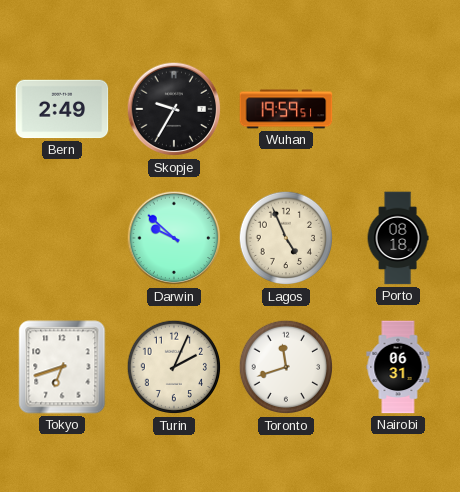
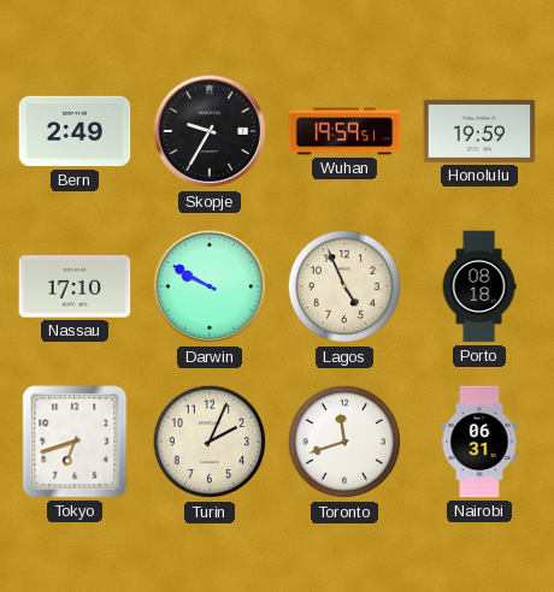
Honolulu: none -> 19:59
Nassau: none -> 17:10
Darwin: 9:52 -> 9:50
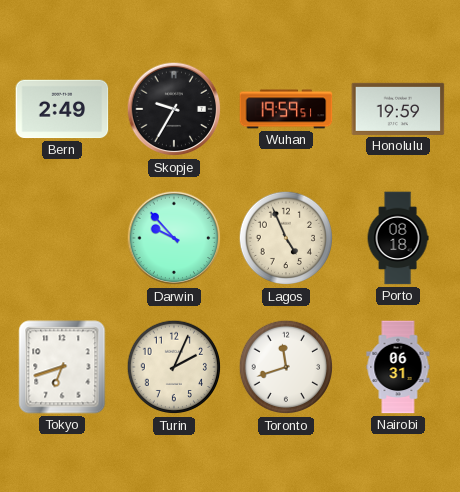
Nassau: 17:10 -> none
Darwin: 9:50 -> 9:53
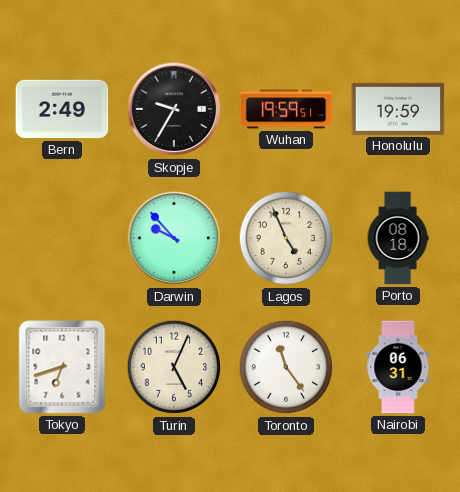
Turin: 2:04 -> 5:04
Toronto: 11:42 -> 11:24
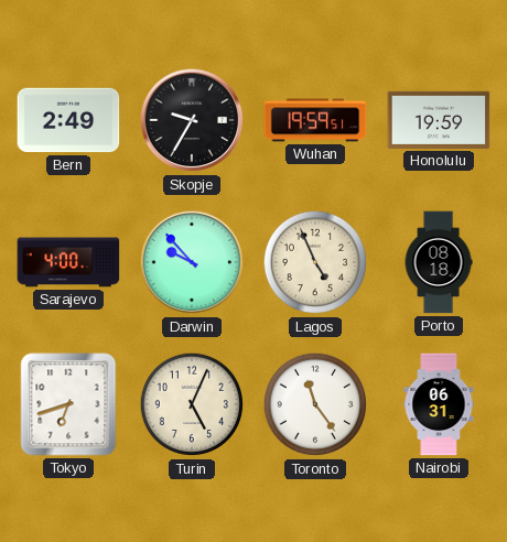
Sarajevo: none -> 4:00
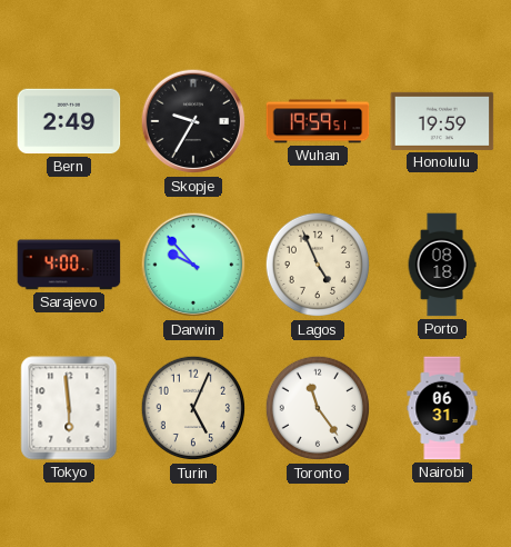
Tokyo: 6:42 -> 5:59
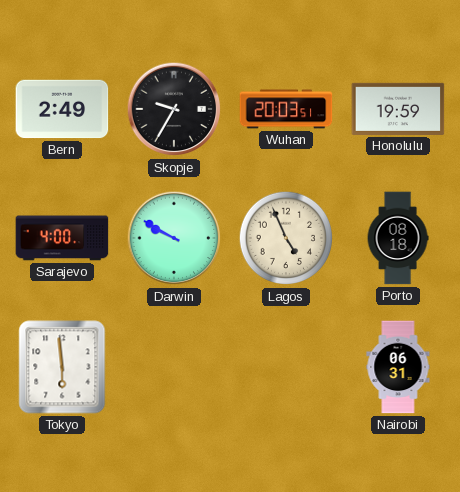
Wuhan: 19:59 -> 20:03
Darwin: 9:53 -> 9:50
Turin: 5:04 -> none
Toronto: 11:24 -> none
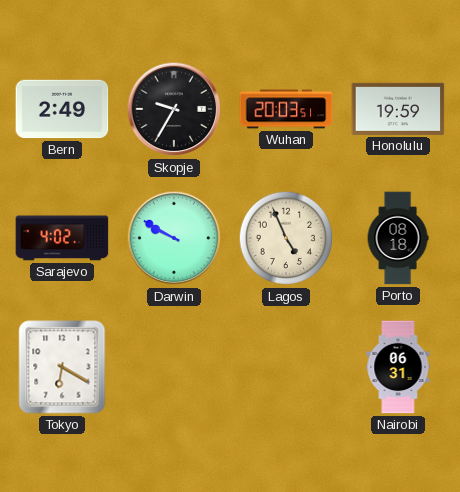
Sarajevo: 4:00 -> 4:02
Tokyo: 5:59 -> 6:20
